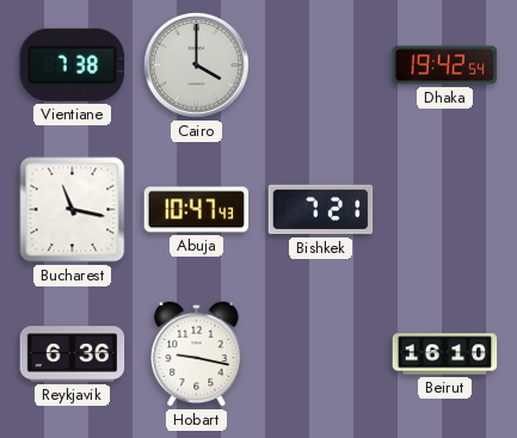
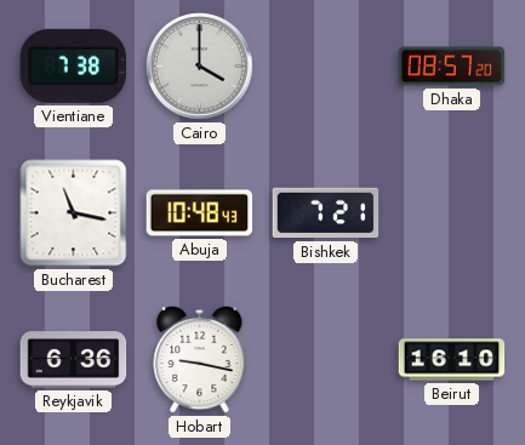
Dhaka: 19:42 -> 08:57
Abuja: 10:47 -> 10:48
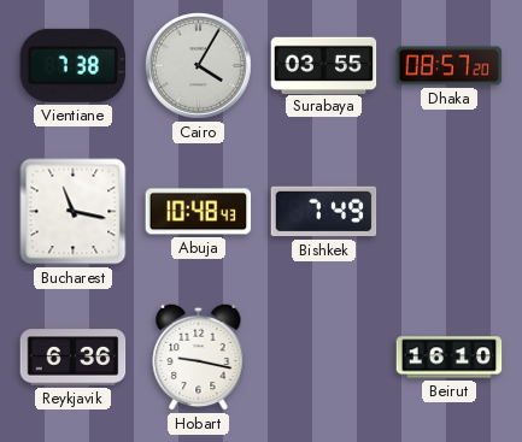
Cairo: 4:00 -> 4:05
Surabaya: none -> 03:55
Bishkek: 7:21 -> 7:49
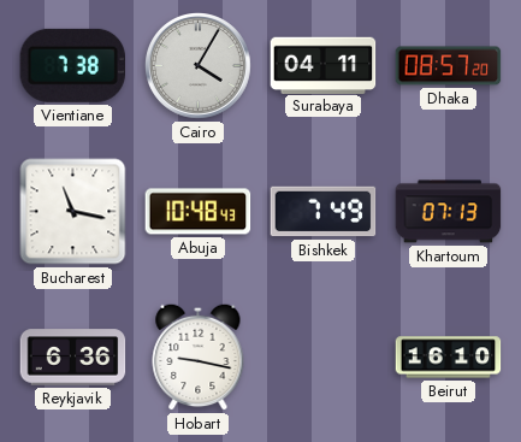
Surabaya: 03:55 -> 04:11
Khartoum: none -> 07:13
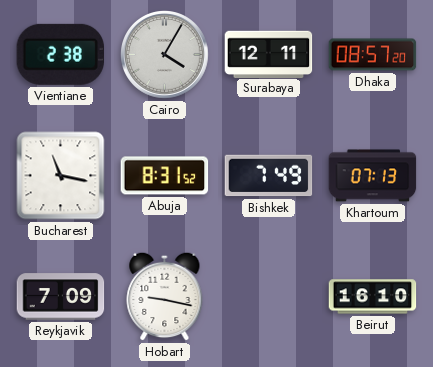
Vientiane: 7:38 -> 2:38
Surabaya: 04:11 -> 12:11
Abuja: 10:48 -> 8:31
Reykjavik: 6:36 -> 7:09
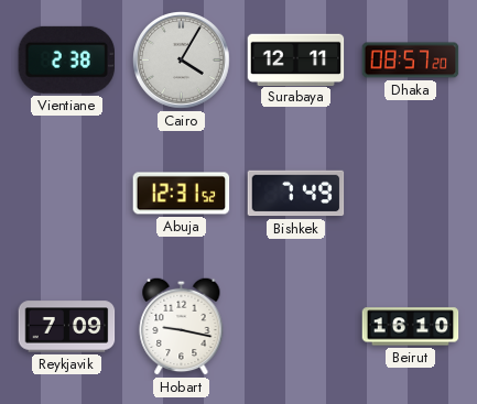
Bucharest: 11:17 -> none
Abuja: 8:31 -> 12:31
Khartoum: 07:13 -> none
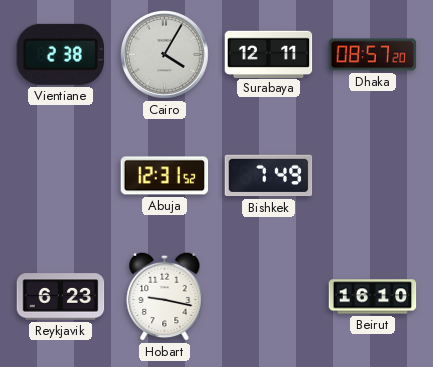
Reykjavik: 7:09 -> 6:23
